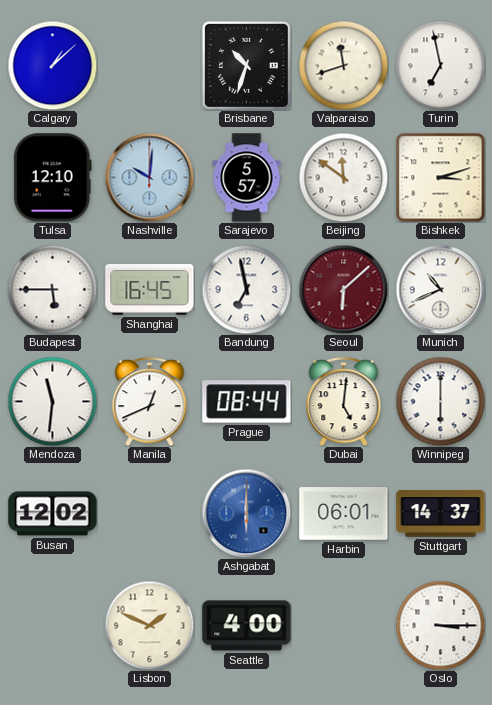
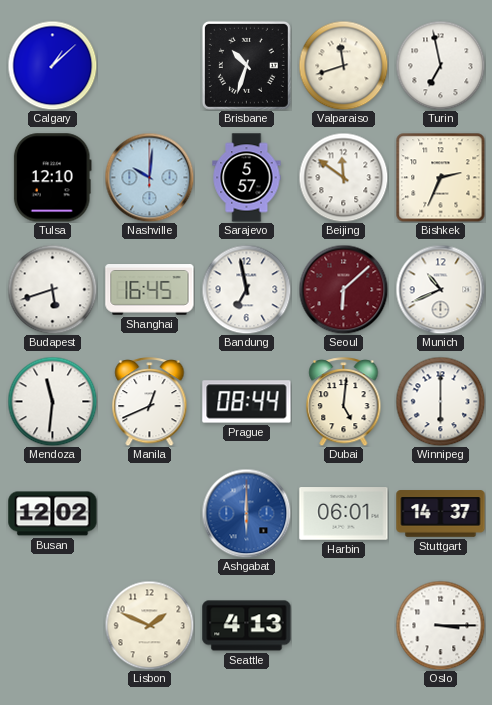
Bishkek: 3:12 -> 2:34
Budapest: 5:45 -> 5:42
Seattle: 4:00 -> 4:13
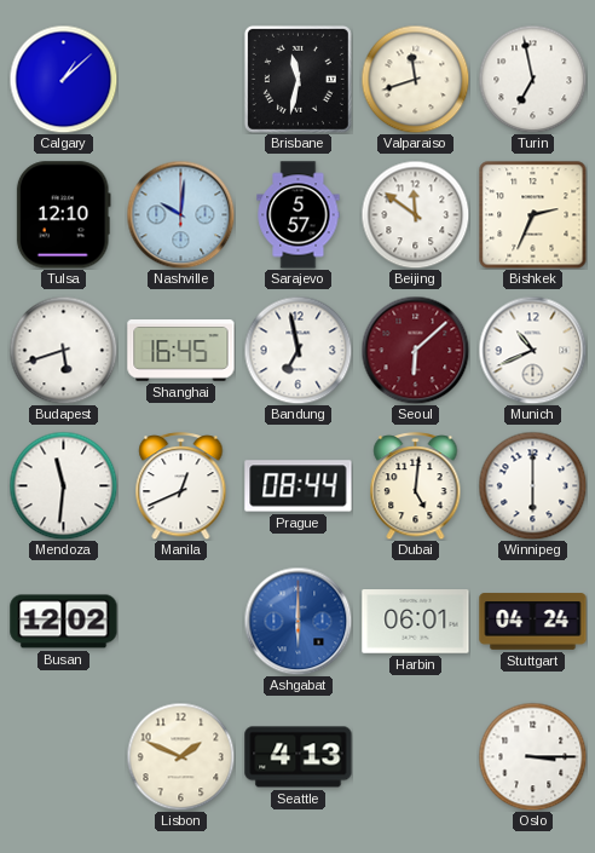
Brisbane: 10:33 -> 11:32
Stuttgart: 14:37 -> 04:24
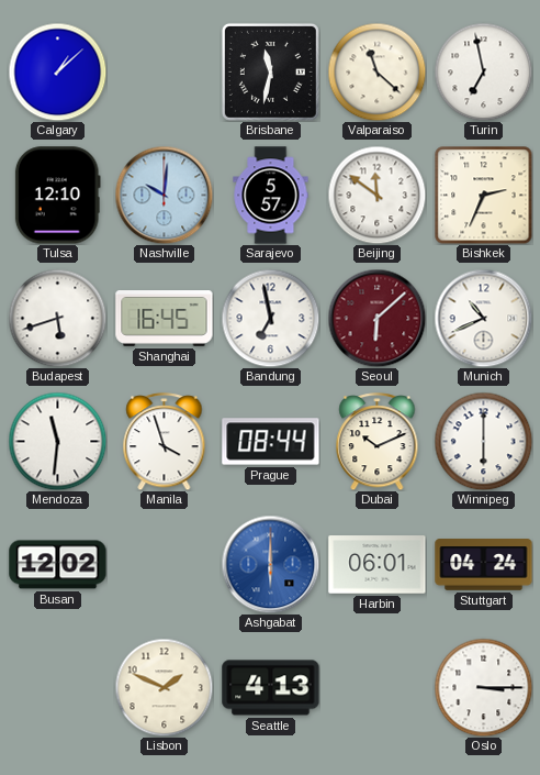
Valparaiso: 11:42 -> 11:22
Manila: 12:41 -> 3:57
Dubai: 5:01 -> 10:11
